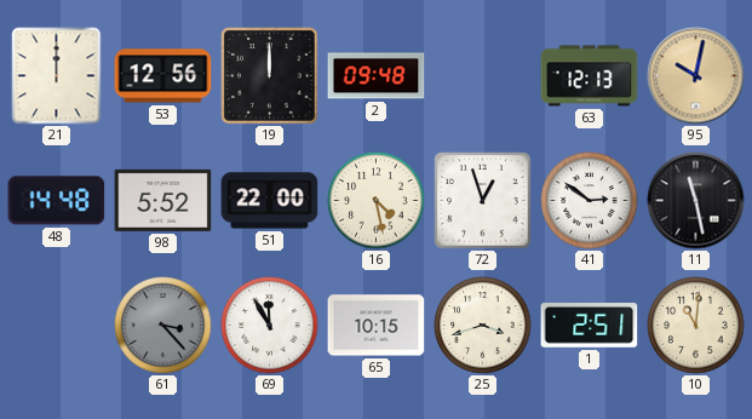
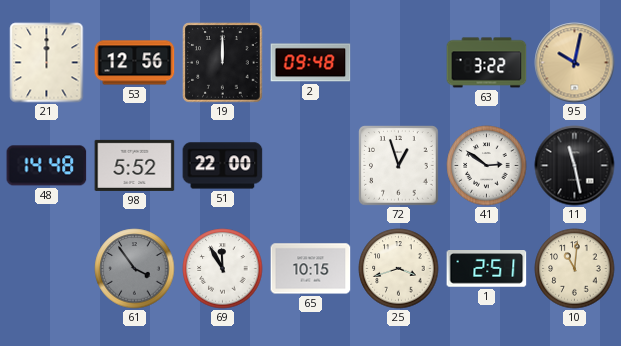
63: 12:13 -> 3:22
16: 4:28 -> none
61: 3:23 -> 3:54
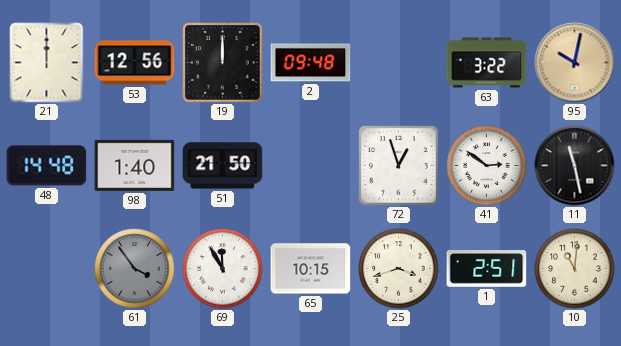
98: 5:52 -> 1:40
51: 22:00 -> 21:50
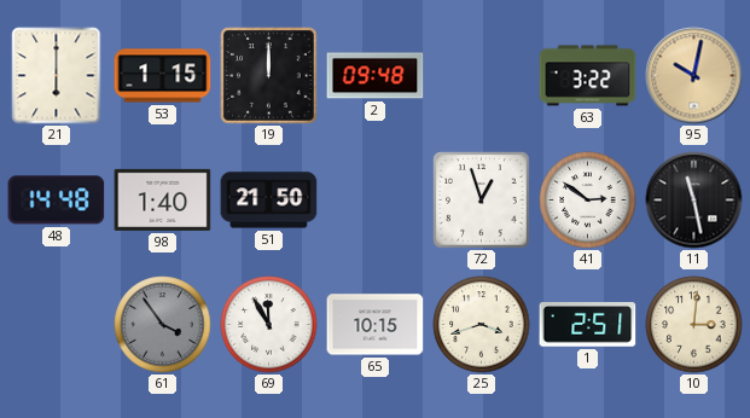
21: 12:00 -> 6:00
53: 12:56 -> 1:15
10: 11:01 -> 3:01
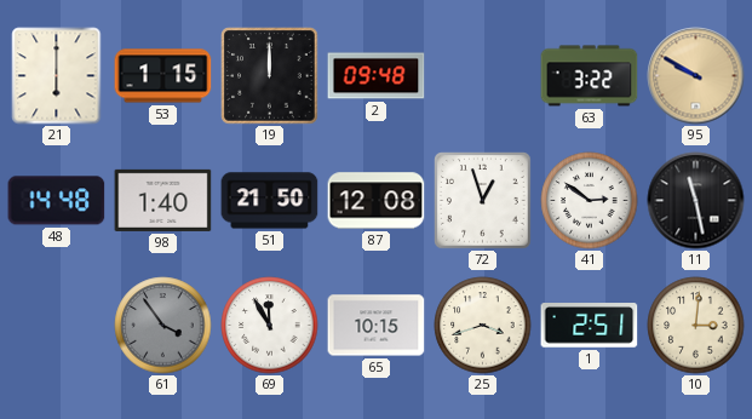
95: 10:02 -> 9:50
87: none -> 12:08
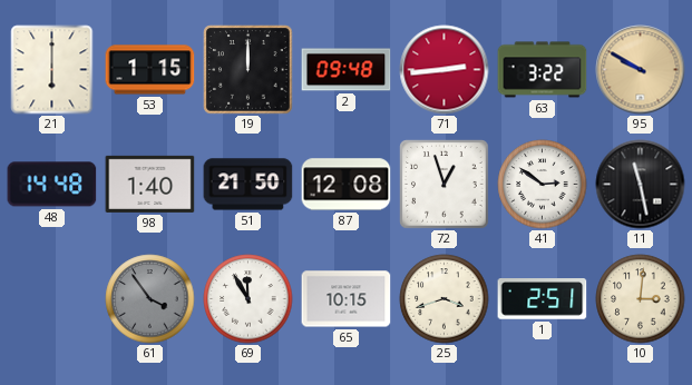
71: none -> 2:44
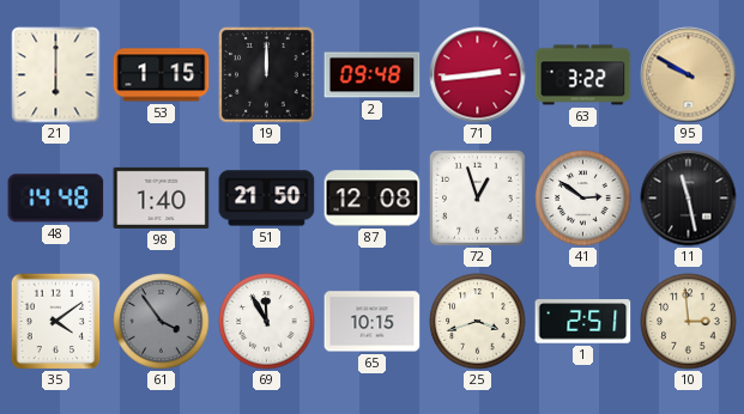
35: none -> 4:09
10: 3:01 -> 2:59
